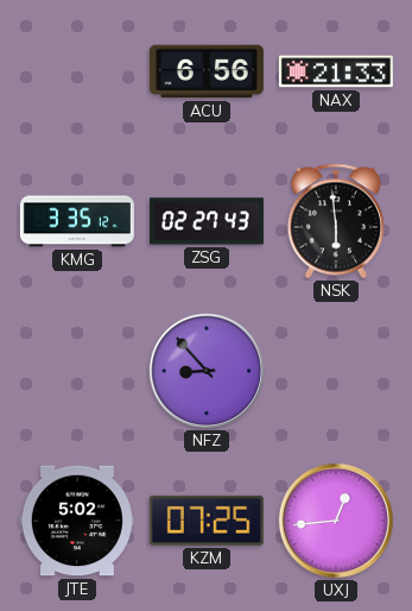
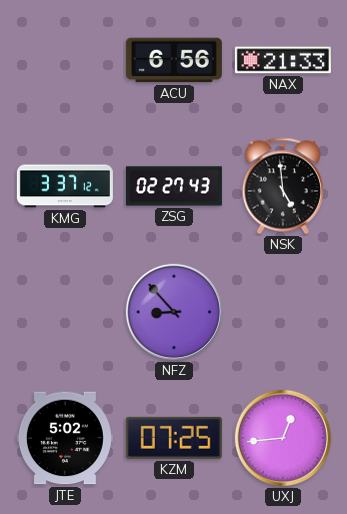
KMG: 3:35 -> 3:37
NSK: 5:59 -> 4:59
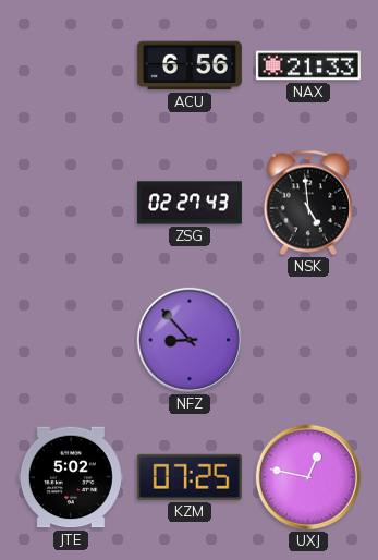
KMG: 3:37 -> none
UXJ: 12:44 -> 12:47
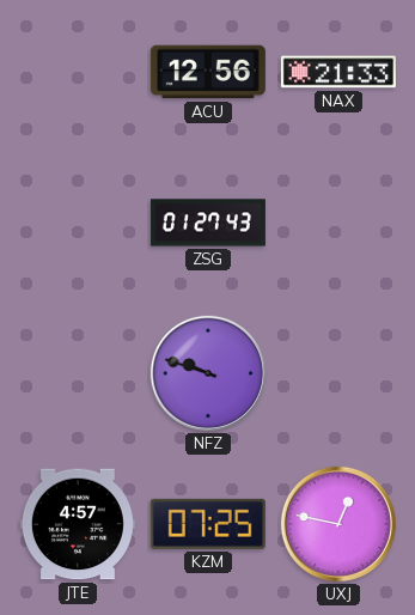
ACU: 6:56 -> 12:56
ZSG: 02:27 -> 01:27
NSK: 4:59 -> none
NFZ: 8:53 -> 9:48
JTE: 5:02 -> 4:57
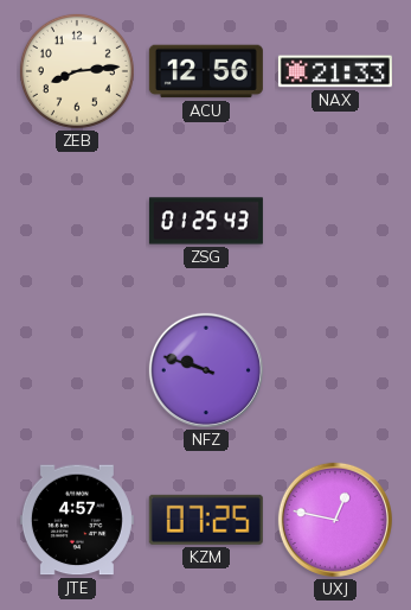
ZEB: none -> 8:14
ZSG: 01:27 -> 01:25
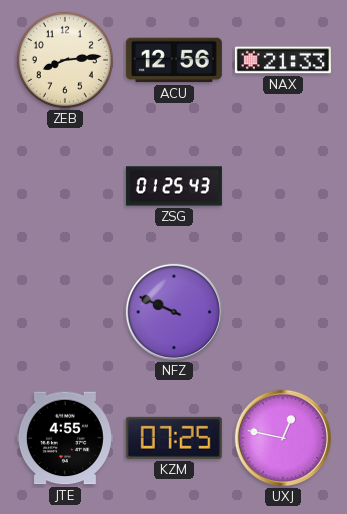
NFZ: 9:48 -> 9:49
JTE: 4:57 -> 4:55
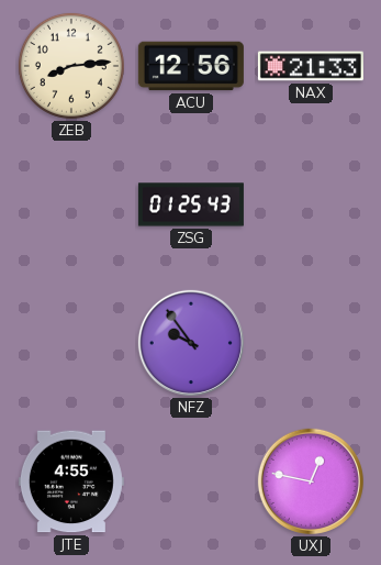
NFZ: 9:49 -> 9:54
KZM: 07:25 -> none
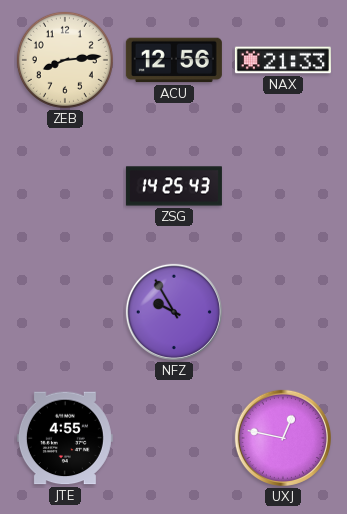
ZSG: 01:25 -> 14:25
NFZ: 9:54 -> 9:55
